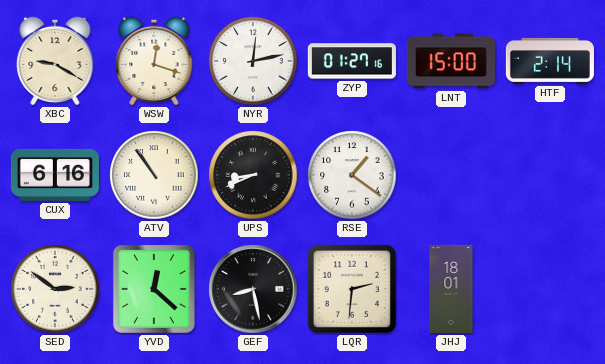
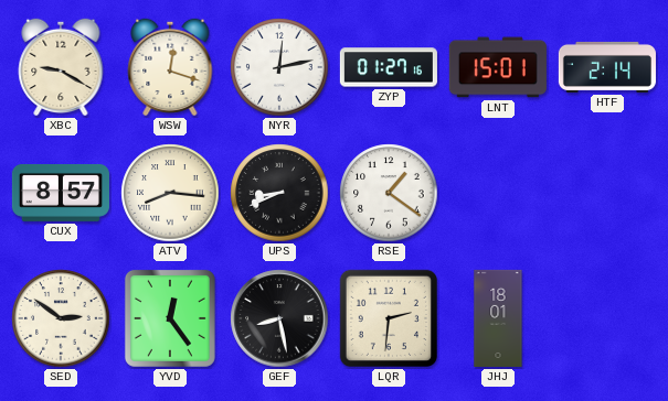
LNT: 15:00 -> 15:01
CUX: 6:16 -> 8:57
ATV: 10:54 -> 8:16
YVD: 12:22 -> 12:24
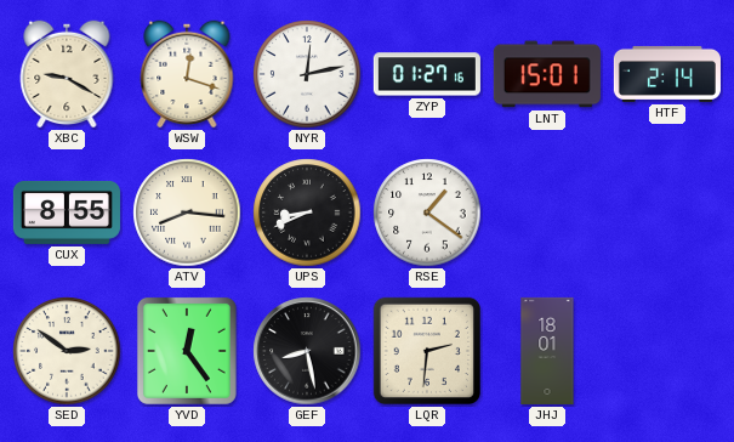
CUX: 8:57 -> 8:55
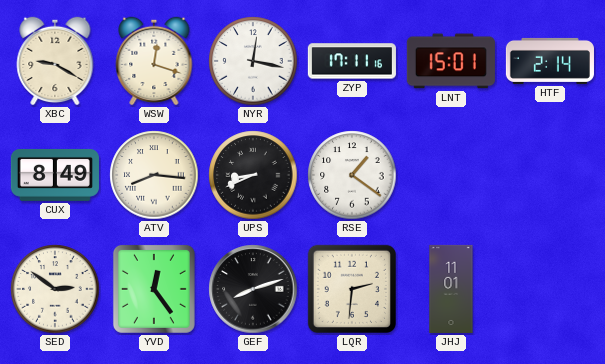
NYR: 12:13 -> 12:17
ZYP: 01:27 -> 17:11
CUX: 8:55 -> 8:49
GEF: 8:28 -> 8:12
JHJ: 18:01 -> 11:01
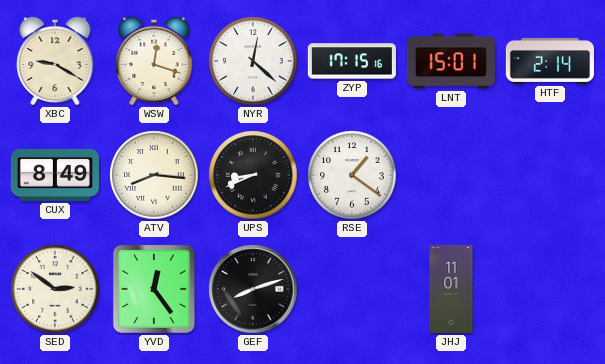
NYR: 12:17 -> 12:22
ZYP: 17:11 -> 17:15
LQR: 2:31 -> none
